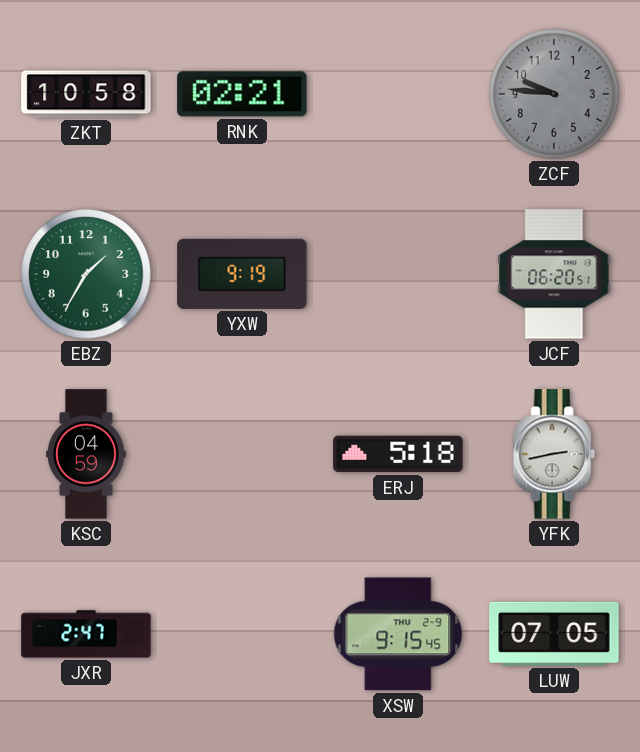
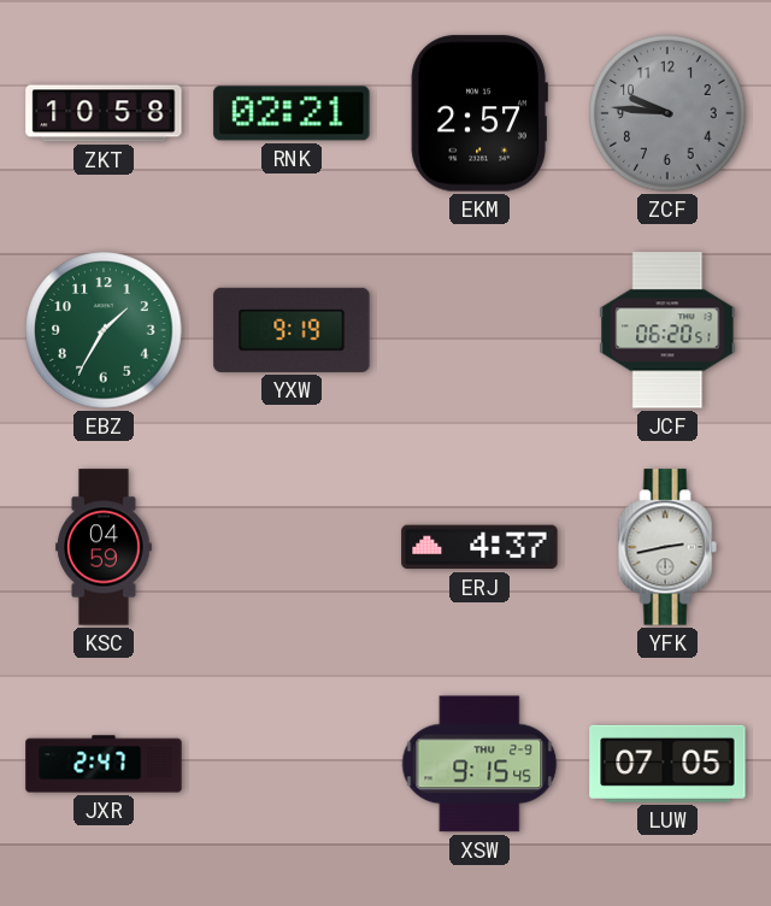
EKM: none -> 2:57
ERJ: 5:18 -> 4:37
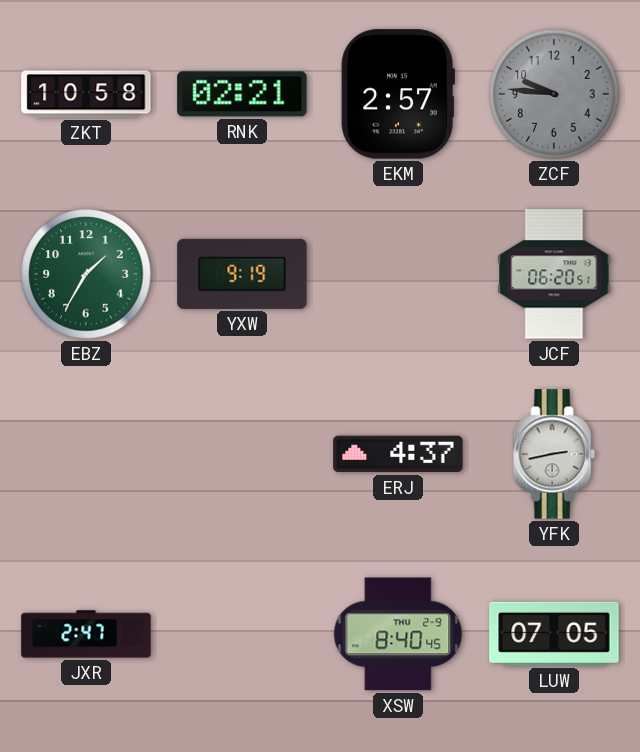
KSC: 04:59 -> none
XSW: 9:15 -> 8:40
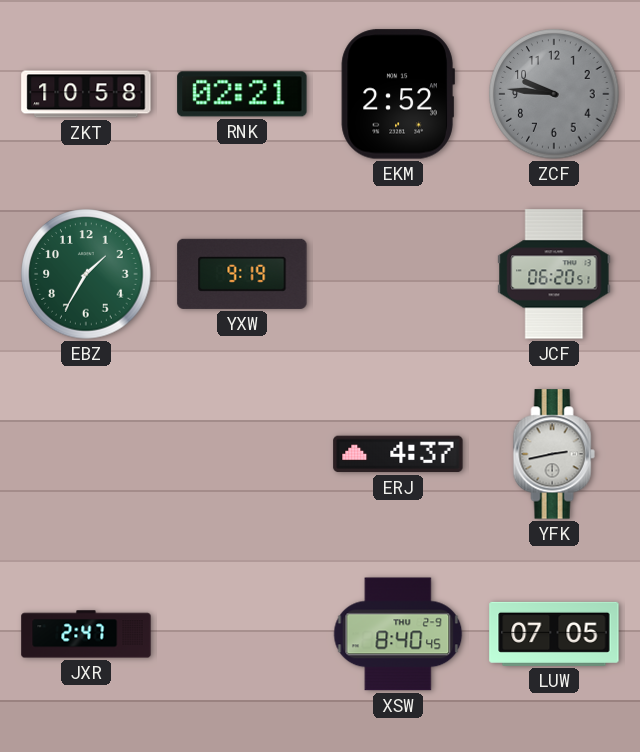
EKM: 2:57 -> 2:52
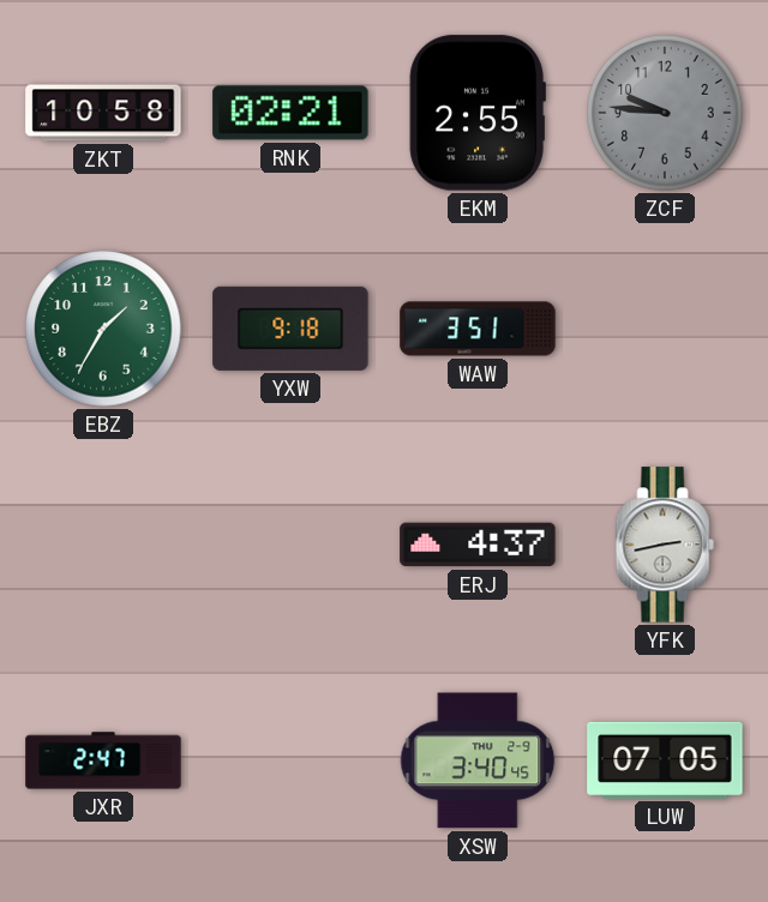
EKM: 2:52 -> 2:55
YXW: 9:19 -> 9:18
WAW: none -> 3:51
JCF: 06:20 -> none
XSW: 8:40 -> 3:40
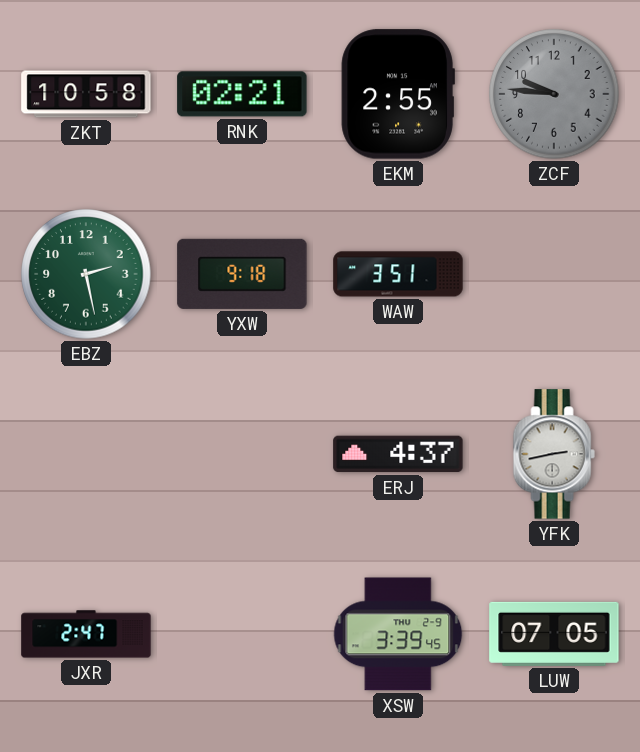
EBZ: 1:35 -> 2:28
XSW: 3:40 -> 3:39
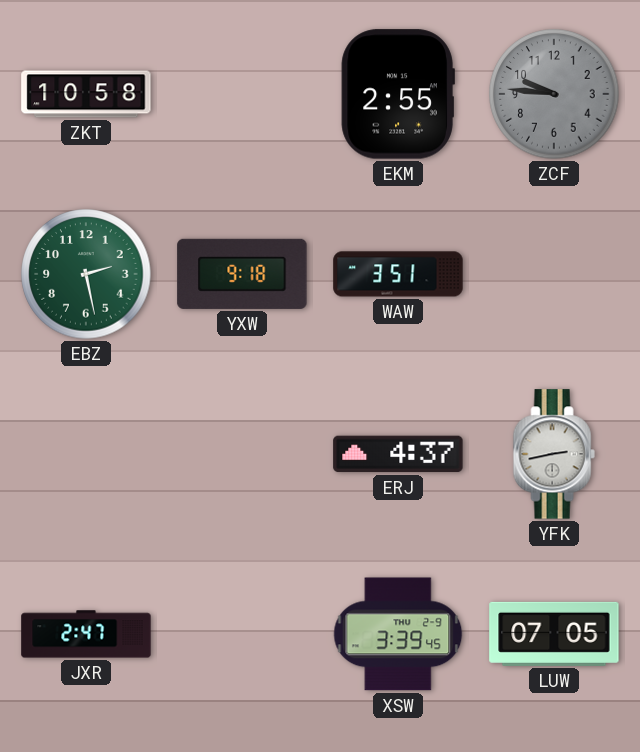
RNK: 02:21 -> none
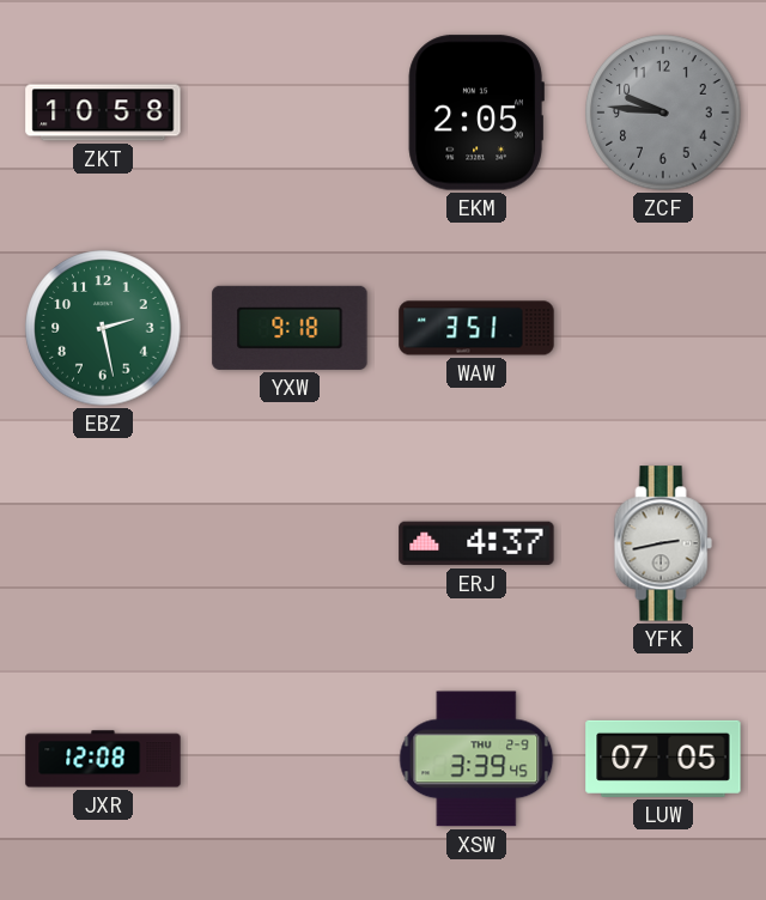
EKM: 2:55 -> 2:05
JXR: 2:47 -> 12:08
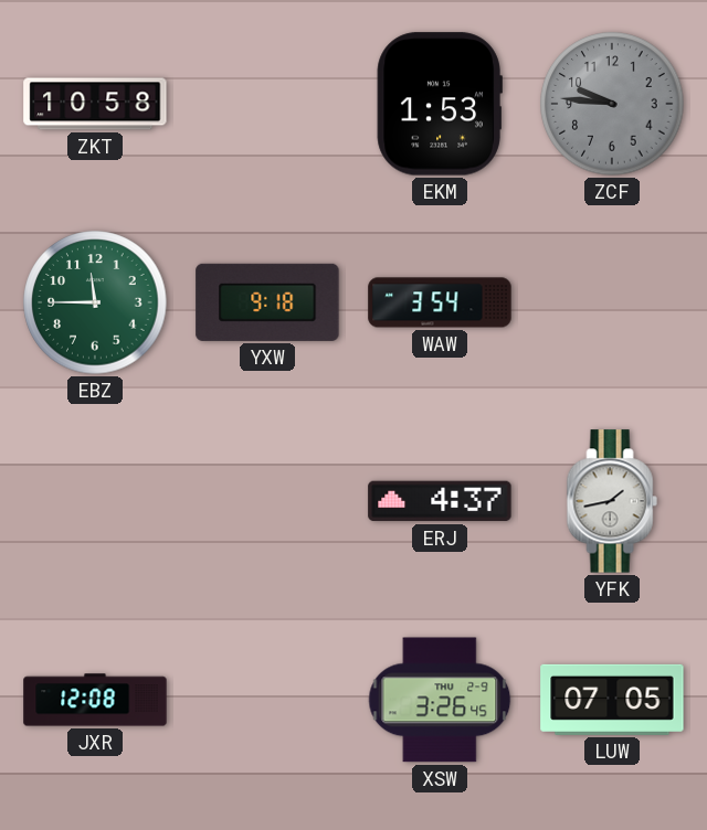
EKM: 2:05 -> 1:53
EBZ: 2:28 -> 11:45
WAW: 3:51 -> 3:54
YFK: 2:43 -> 1:43
XSW: 3:39 -> 3:26
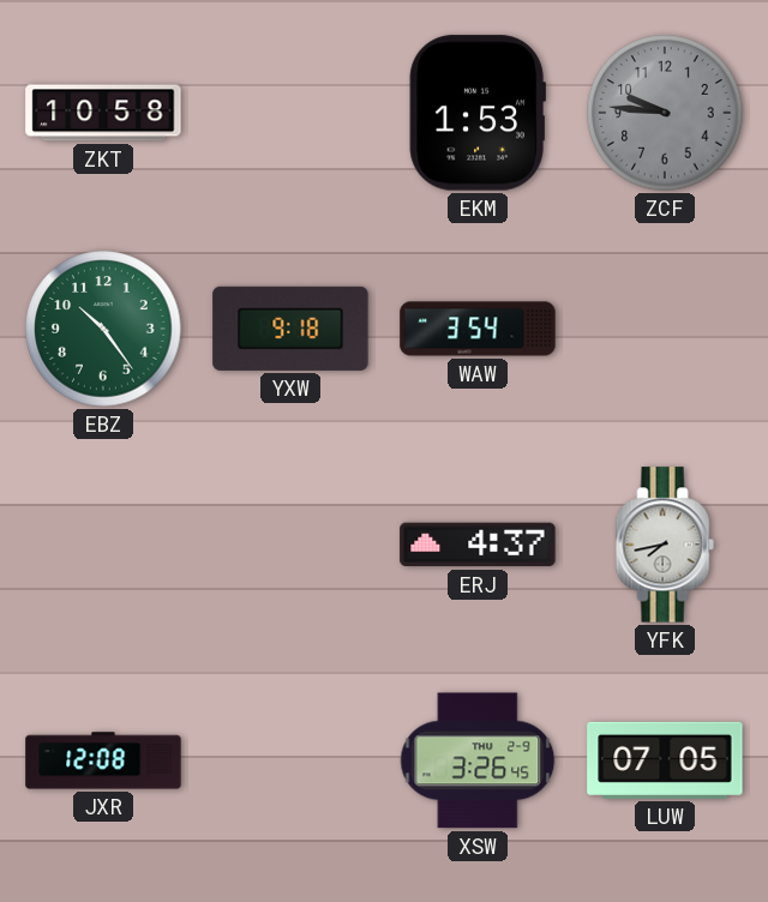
EBZ: 11:45 -> 10:24
YFK: 1:43 -> 7:43
